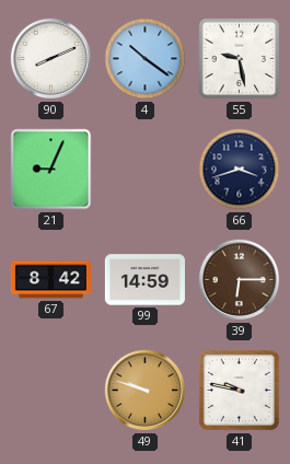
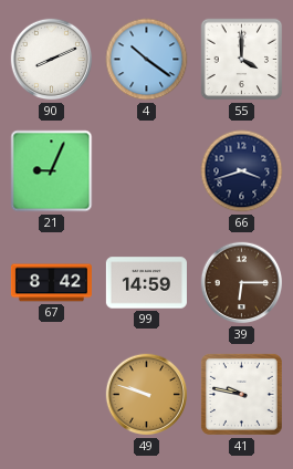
55: 9:28 -> 4:00
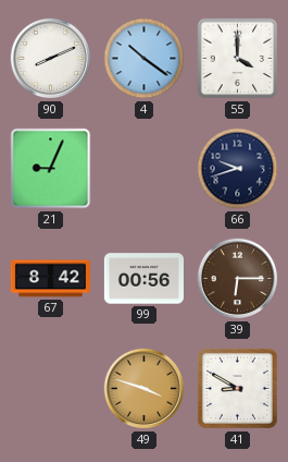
66: 3:42 -> 9:42
99: 14:59 -> 00:56
49: 9:48 -> 3:48
41: 9:47 -> 8:50
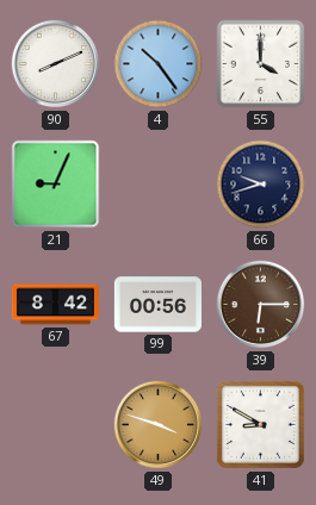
4: 10:21 -> 10:24
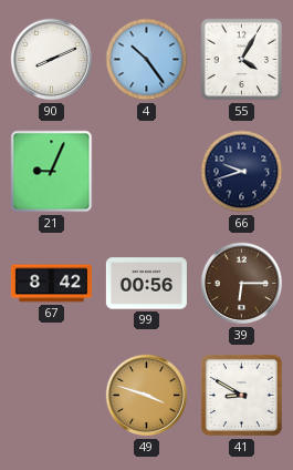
55: 4:00 -> 4:05
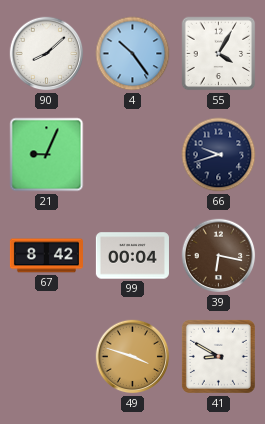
90: 8:11 -> 8:08
99: 00:56 -> 00:04
39: 6:15 -> 6:17
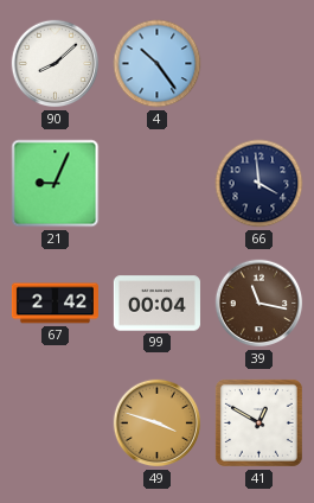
55: 4:05 -> none
66: 9:42 -> 3:59
67: 8:42 -> 2:42
39: 6:17 -> 11:17
41: 8:50 -> 12:50
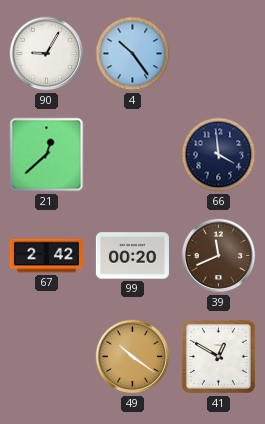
90: 8:08 -> 9:05
21: 9:04 -> 12:38
99: 00:04 -> 00:20
39: 11:17 -> 11:41
49: 3:48 -> 10:21
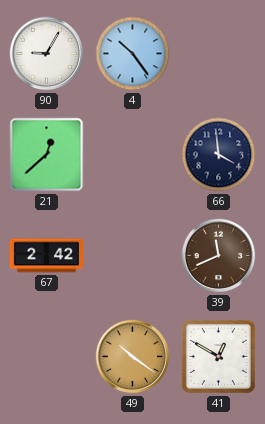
99: 00:20 -> none
